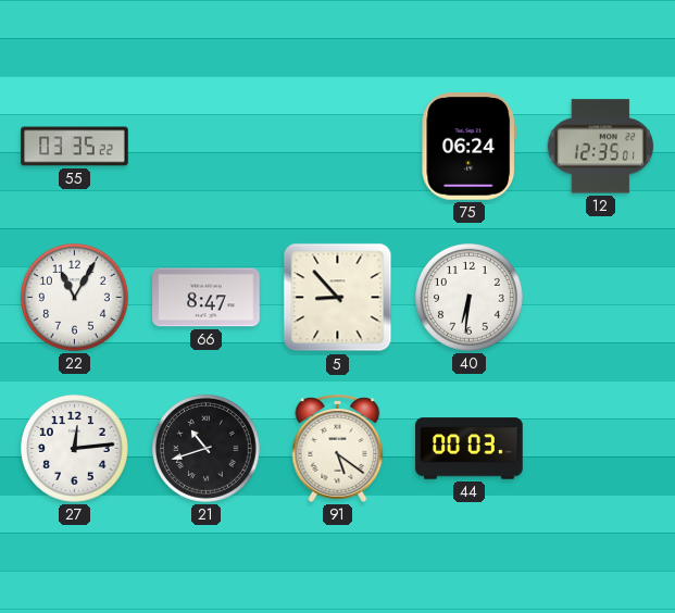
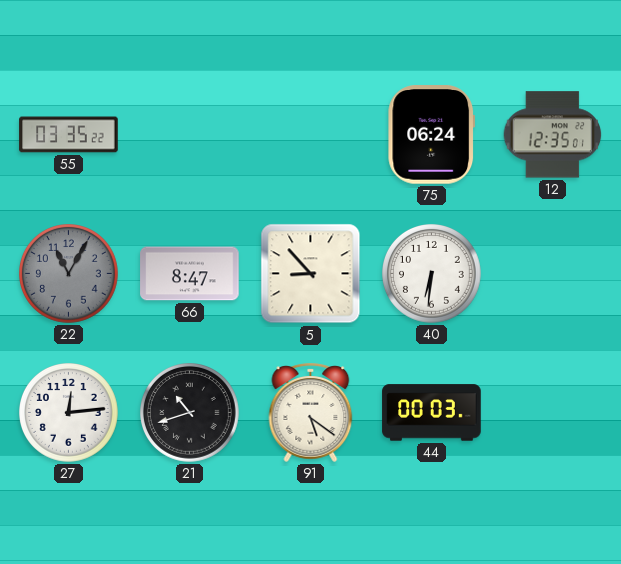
22 dial: white -> grey
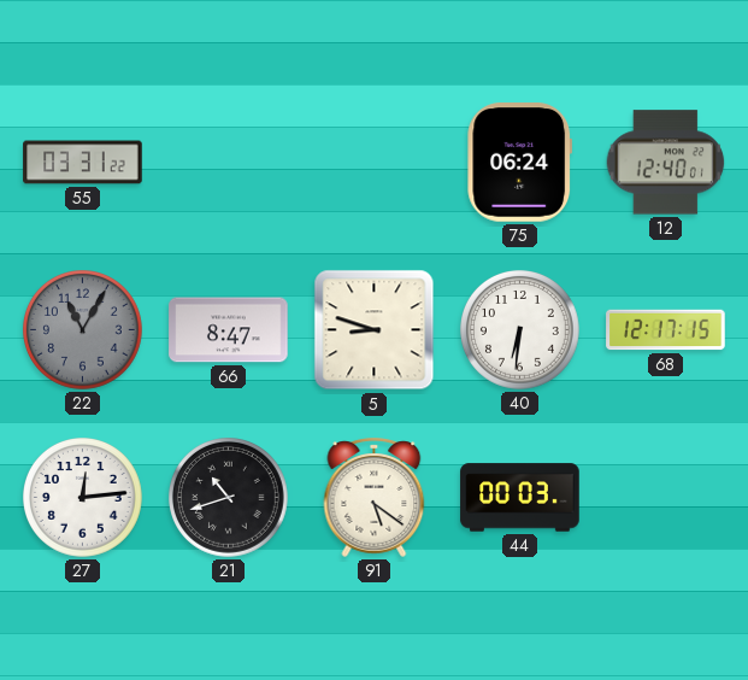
55: 03:35 -> 03:31
12: 12:35 -> 12:40
5: 8:53 -> 8:48
68: none -> 12:17
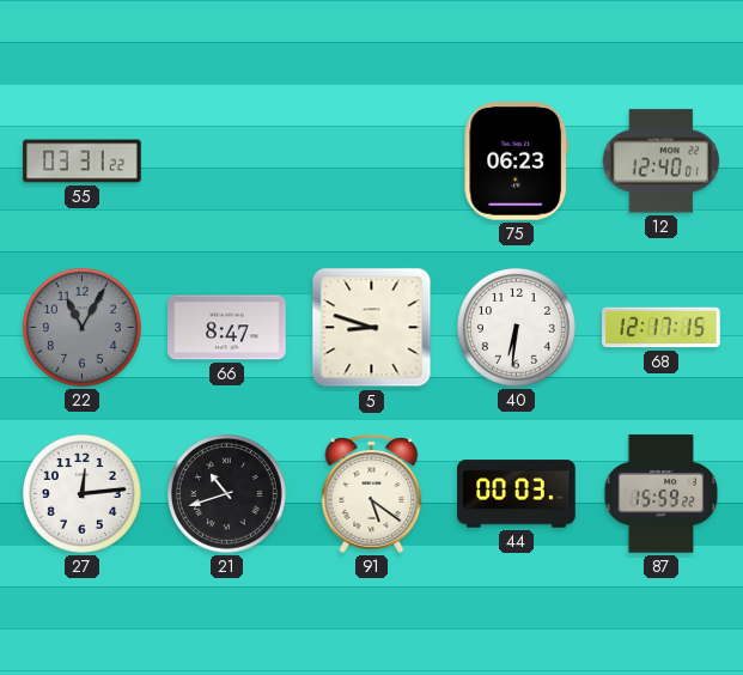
75: 06:24 -> 06:23
87: none -> 15:59
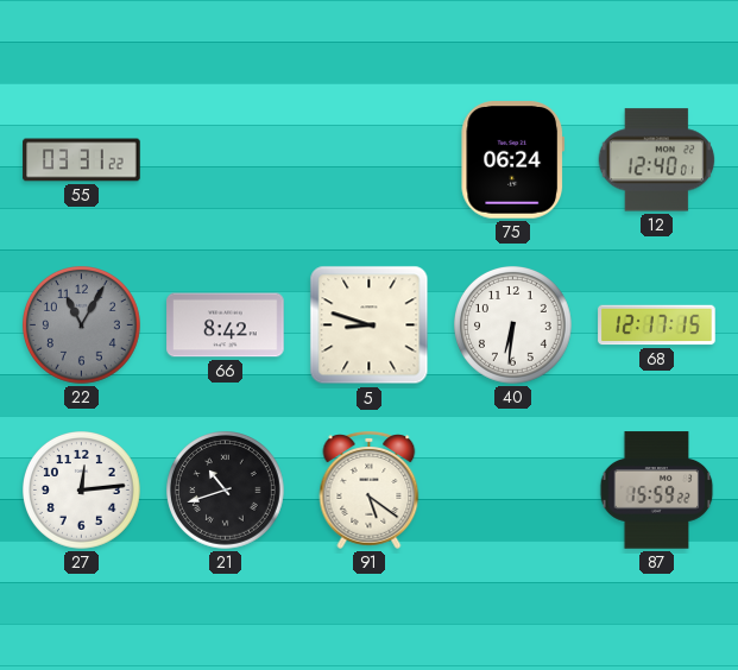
75: 06:23 -> 06:24
66: 8:47 -> 8:42
44: 00:03 -> none
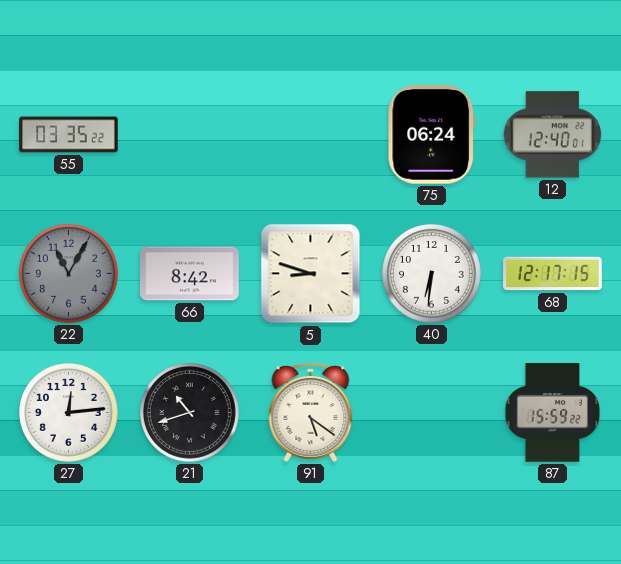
55: 03:31 -> 03:35
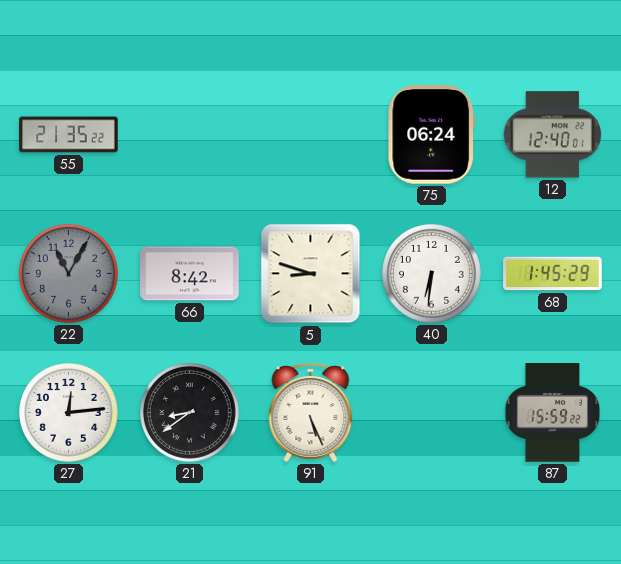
55: 03:35 -> 21:35
68: 12:17 -> 1:45
21: 10:42 -> 8:39
91: 5:21 -> 5:26
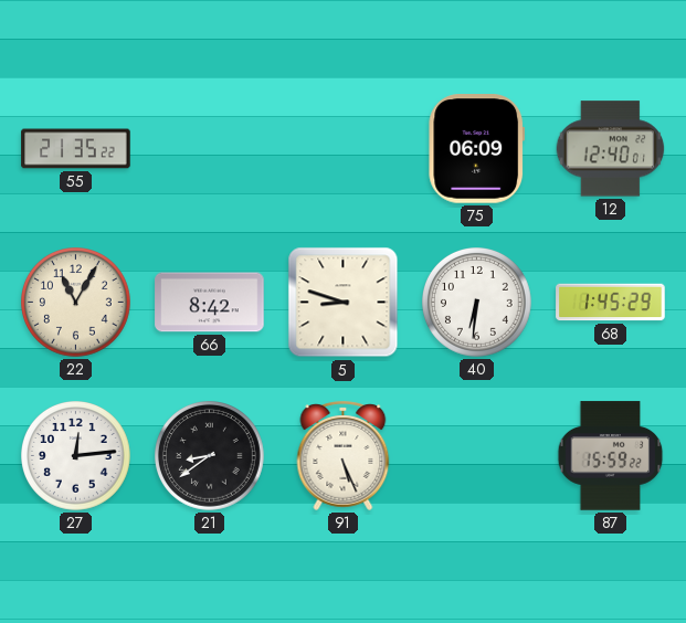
75: 06:24 -> 06:09
22 dial: grey -> cream
